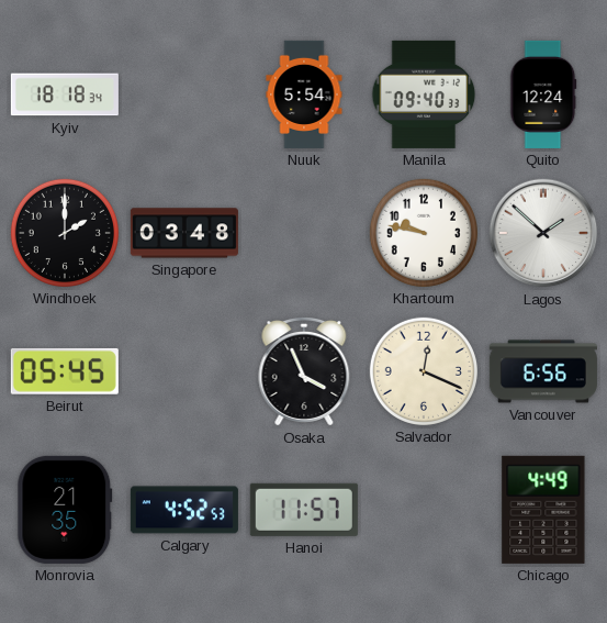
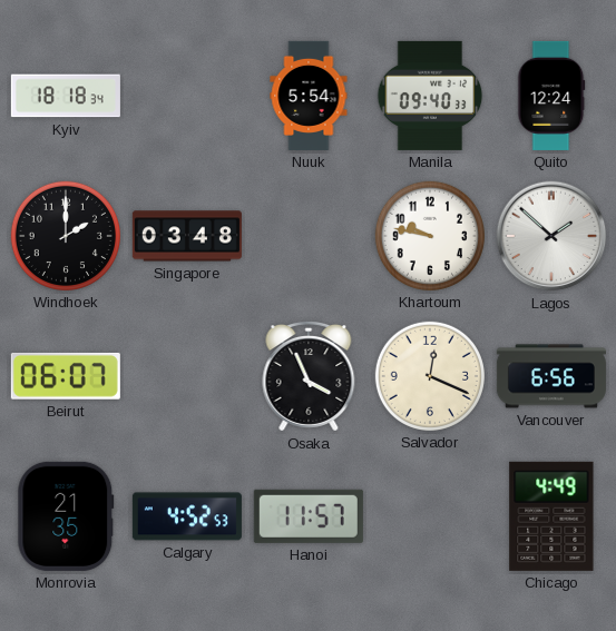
Beirut: 05:45 -> 06:07
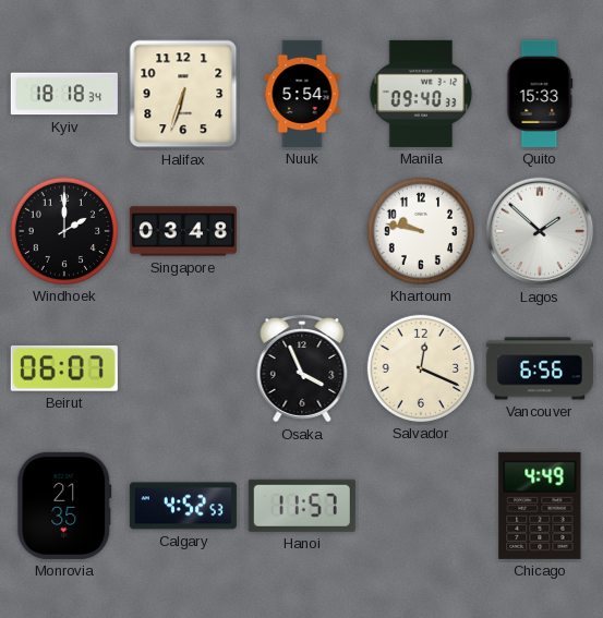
Halifax: none -> 6:33
Quito: 12:24 -> 15:33
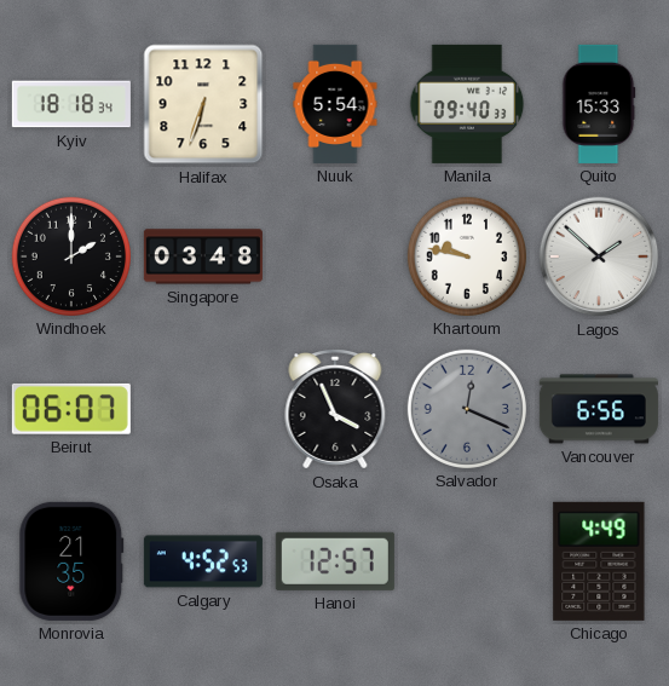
Salvador dial: cream -> grey
Hanoi: 11:57 -> 12:57
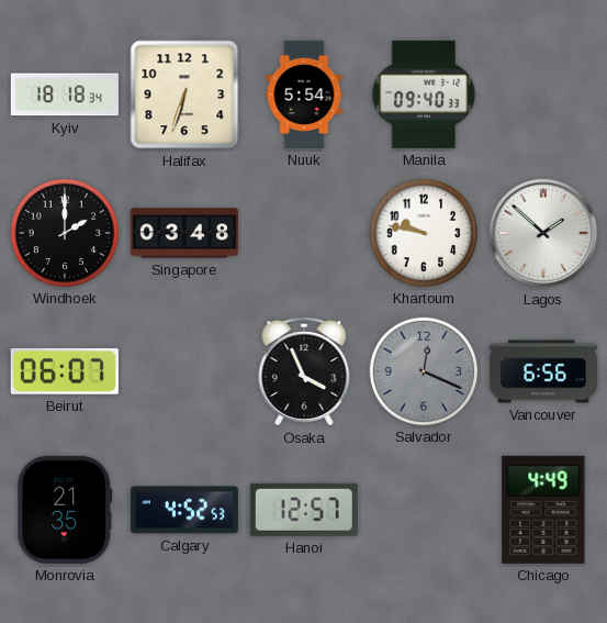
Quito: 15:33 -> none
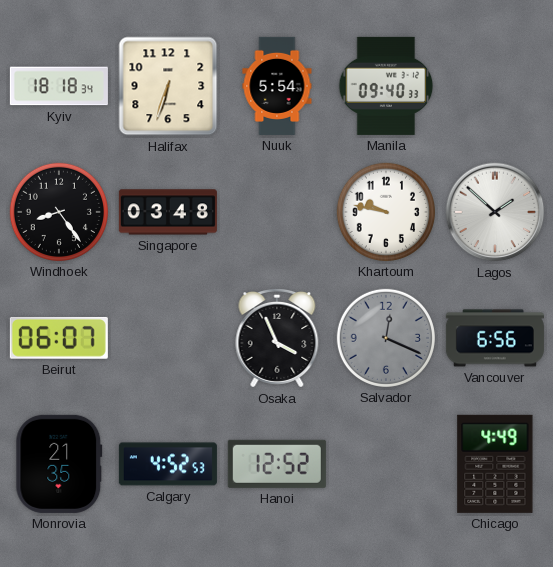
Windhoek: 2:00 -> 8:24
Hanoi: 12:57 -> 12:52
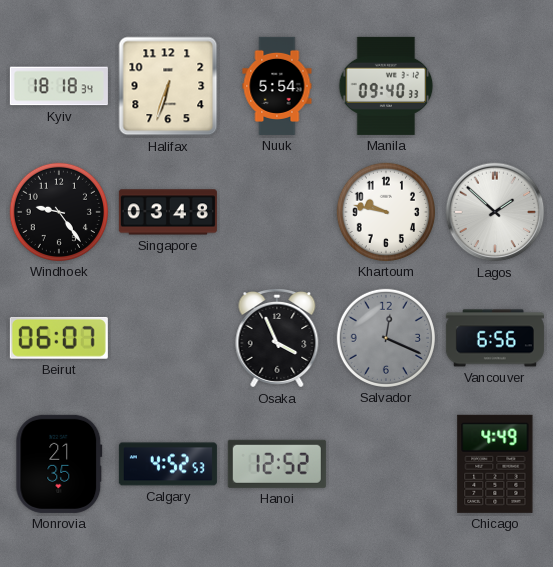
Windhoek: 8:24 -> 9:24
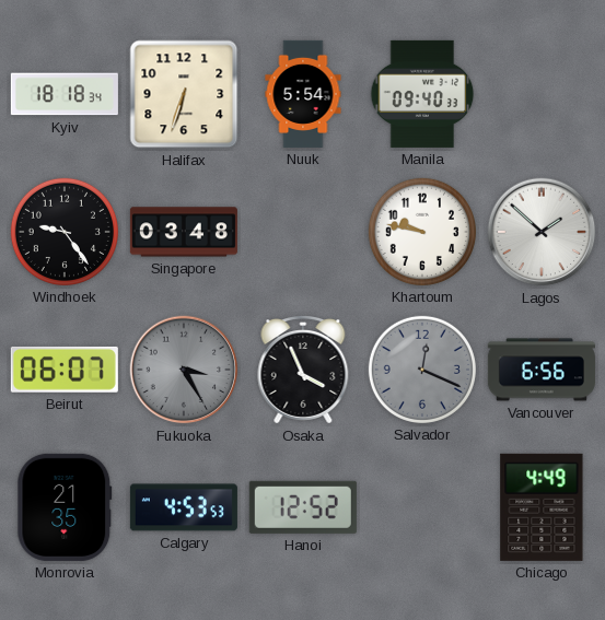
Fukuoka: none -> 3:25
Calgary: 4:52 -> 4:53
